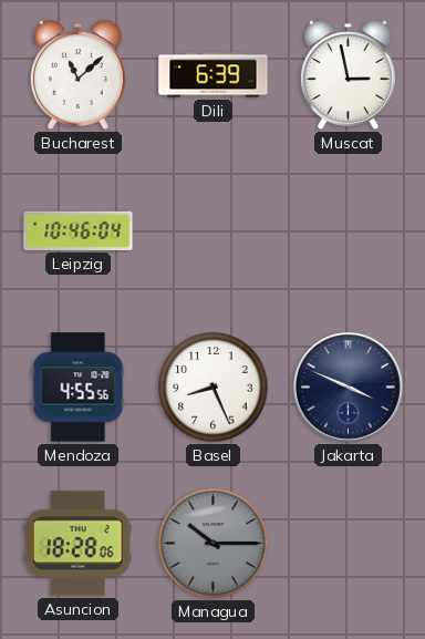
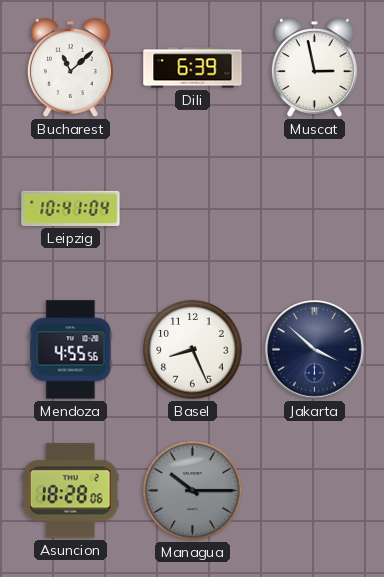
Leipzig: 10:46 -> 10:41
Jakarta: 3:49 -> 3:52
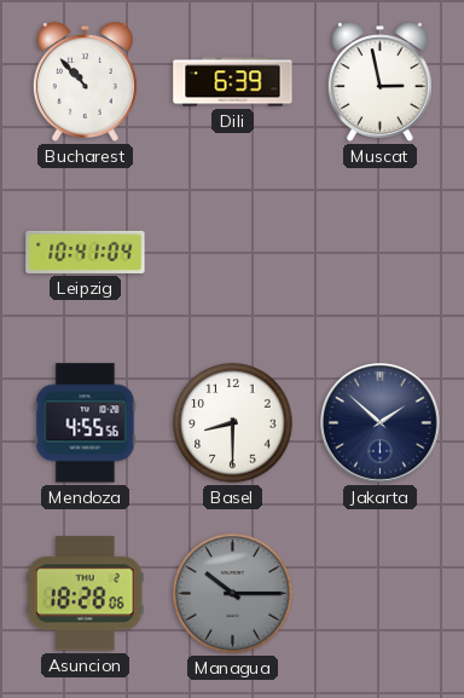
Bucharest: 11:08 -> 10:53
Basel: 8:26 -> 8:30
Jakarta: 3:52 -> 1:52
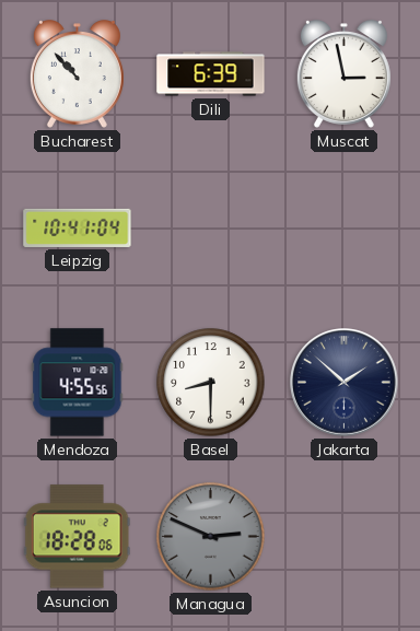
Managua: 10:15 -> 2:49
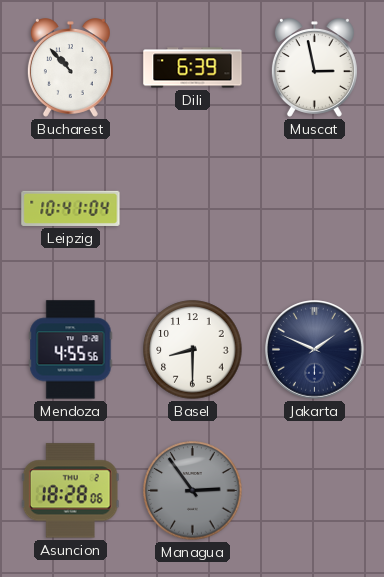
Jakarta: 1:52 -> 1:49
Managua: 2:49 -> 2:54
